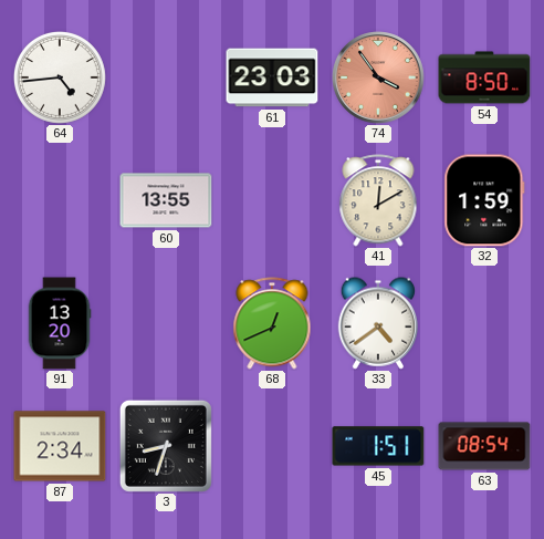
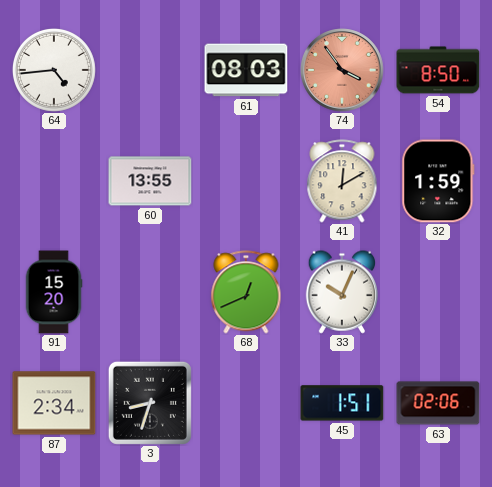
61: 23:03 -> 08:03
91: 13:20 -> 15:20
33: 4:39 -> 10:04
63: 08:54 -> 02:06
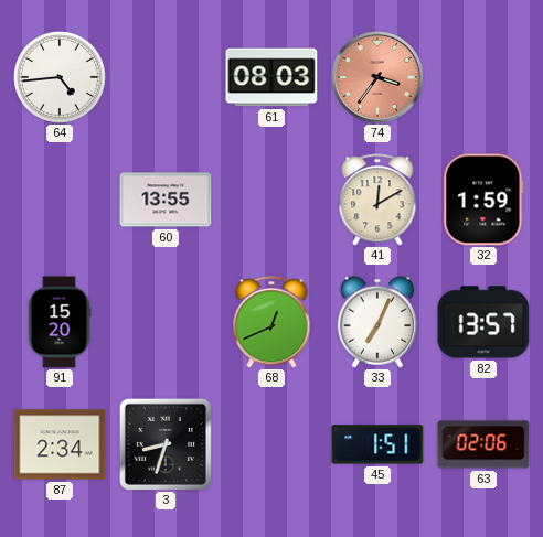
74: 3:54 -> 3:36
54: 8:50 -> none
33: 10:04 -> 7:04
82: none -> 13:57
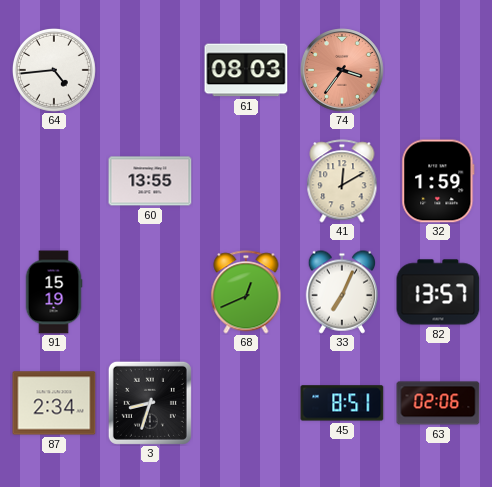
91: 15:20 -> 15:19
45: 1:51 -> 8:51
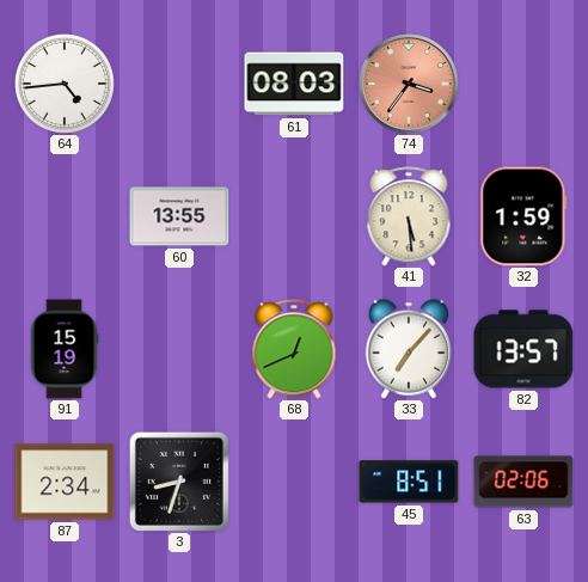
41: 12:10 -> 5:29
33: 7:04 -> 7:07
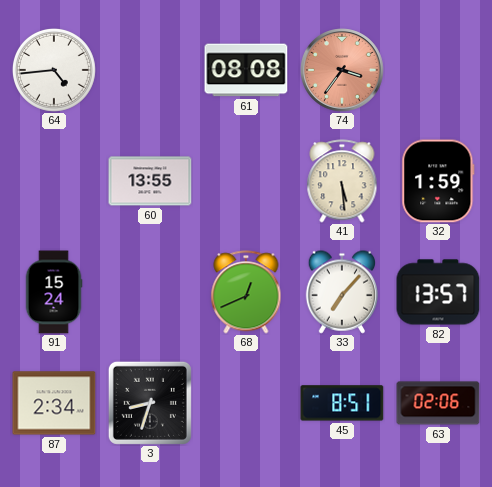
61: 08:03 -> 08:08
91: 15:19 -> 15:24
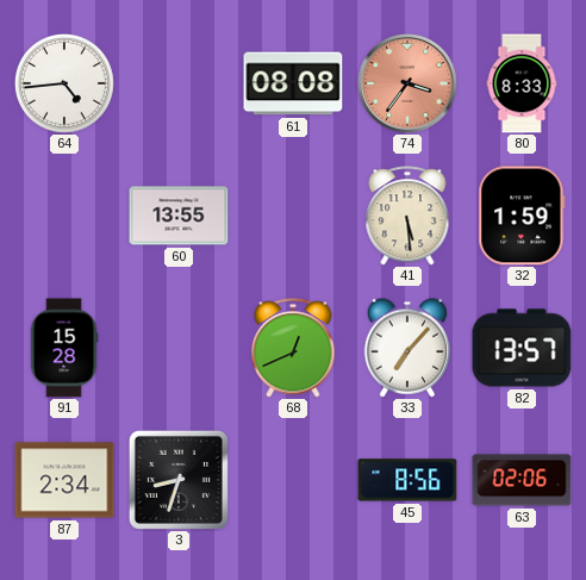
80: none -> 8:33
91: 15:24 -> 15:28
45: 8:51 -> 8:56
